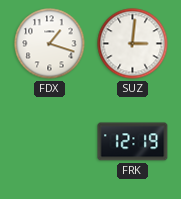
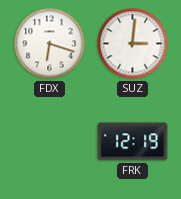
FDX: 1:18 -> 6:18
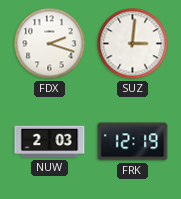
FDX: 6:18 -> 2:18
NUW: none -> 2:03
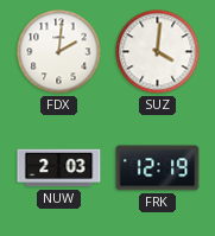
FDX: 2:18 -> 2:01
SUZ: 3:01 -> 4:01
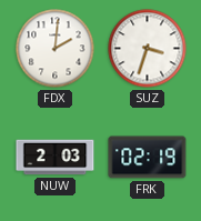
SUZ: 4:01 -> 3:33
FRK: 12:19 -> 02:19
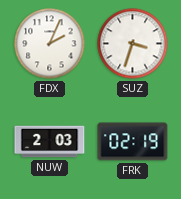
FDX: 2:01 -> 2:04
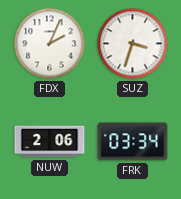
NUW: 2:03 -> 2:06
FRK: 02:19 -> 03:34
